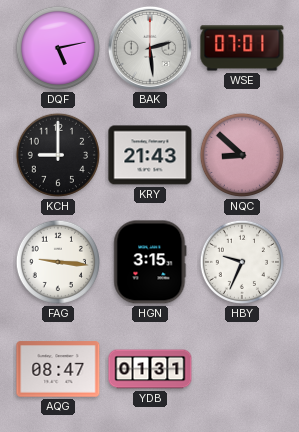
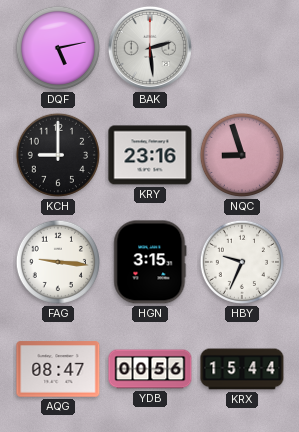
WSE: 07:01 -> none
KRY: 21:43 -> 23:16
NQC: 8:52 -> 8:57
YDB: 01:31 -> 00:56
KRX: none -> 15:44
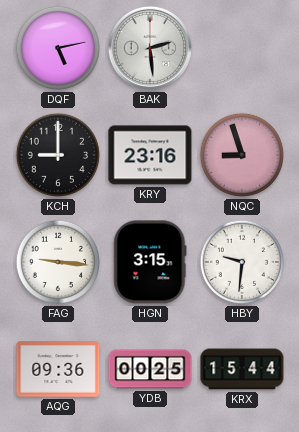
HBY: 9:34 -> 9:31
AQG: 08:47 -> 09:36
YDB: 00:56 -> 00:25
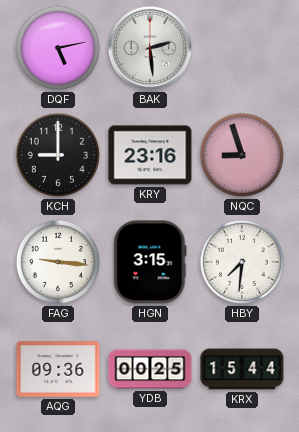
HBY: 9:31 -> 7:31
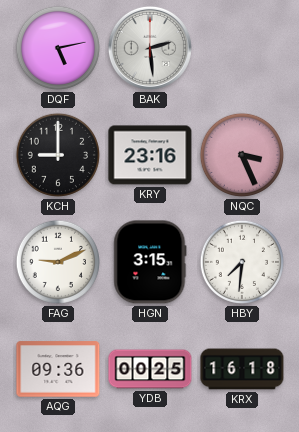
NQC: 8:57 -> 3:26
FAG: 9:16 -> 9:11
KRX: 15:44 -> 16:18
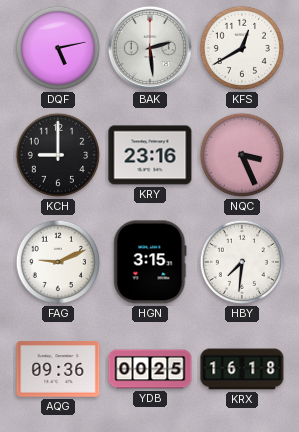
KFS: none -> 12:40
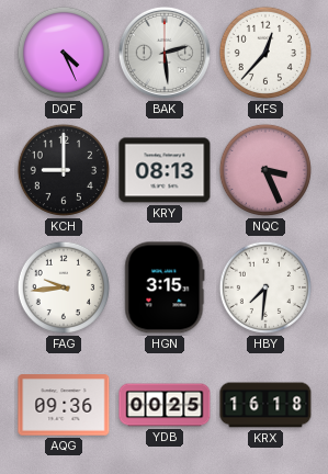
DQF: 5:13 -> 4:26
KFS: 12:40 -> 12:37
KRY: 23:16 -> 08:13
FAG: 9:11 -> 9:44
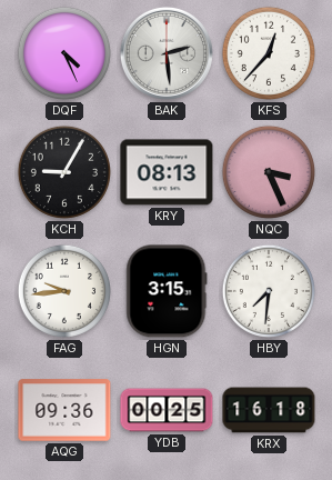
KCH: 9:00 -> 9:05
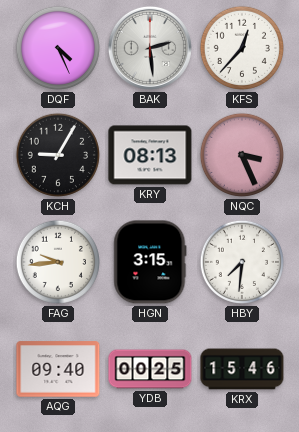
AQG: 09:36 -> 09:40
KRX: 16:18 -> 15:46
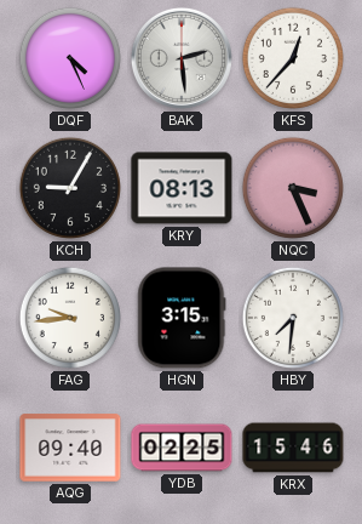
YDB: 00:25 -> 02:25
